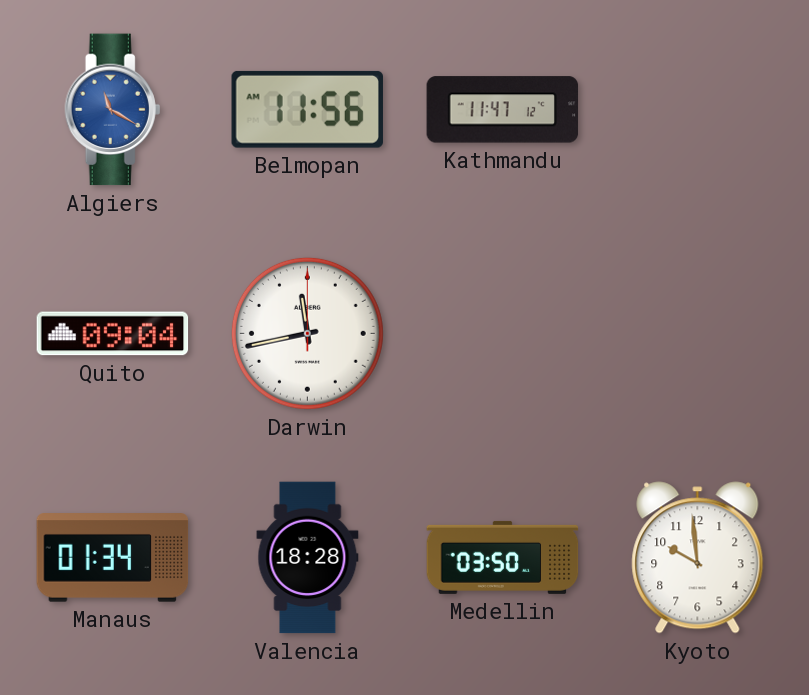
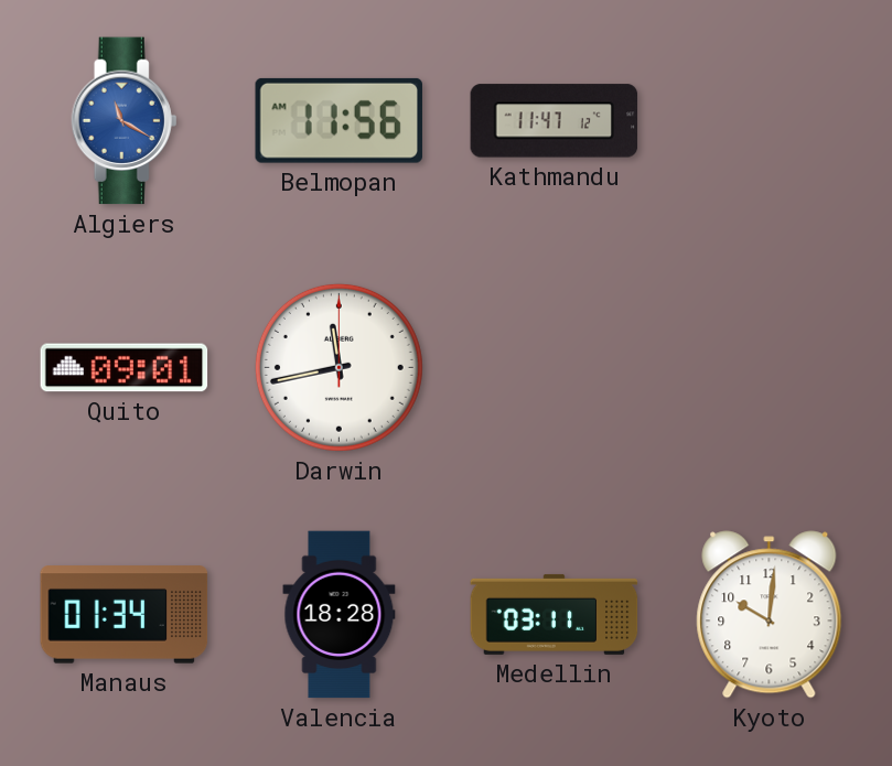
Quito: 09:04 -> 09:01
Medellin: 03:50 -> 03:11
Kyoto: 9:59 -> 10:01
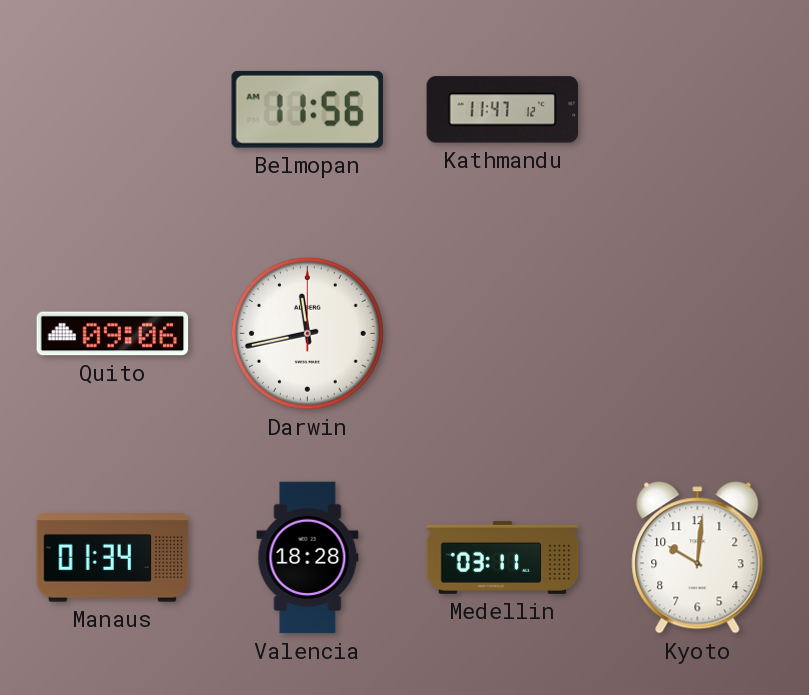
Algiers: 11:20 -> none
Quito: 09:01 -> 09:06
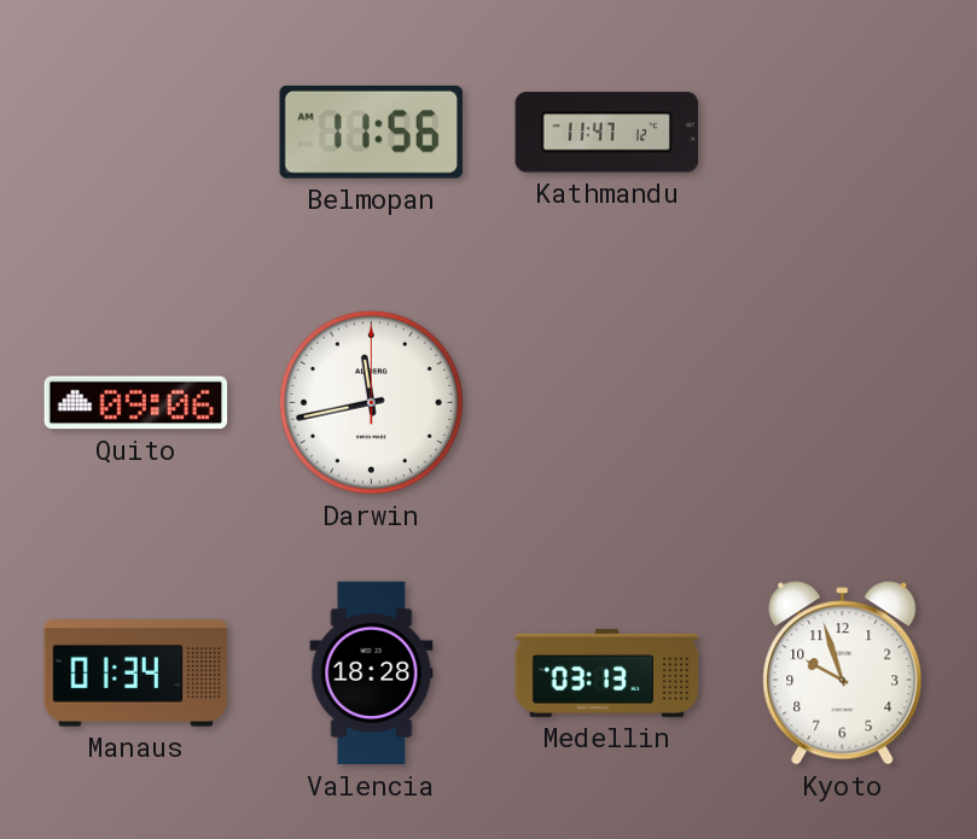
Medellin: 03:11 -> 03:13
Kyoto: 10:01 -> 9:57
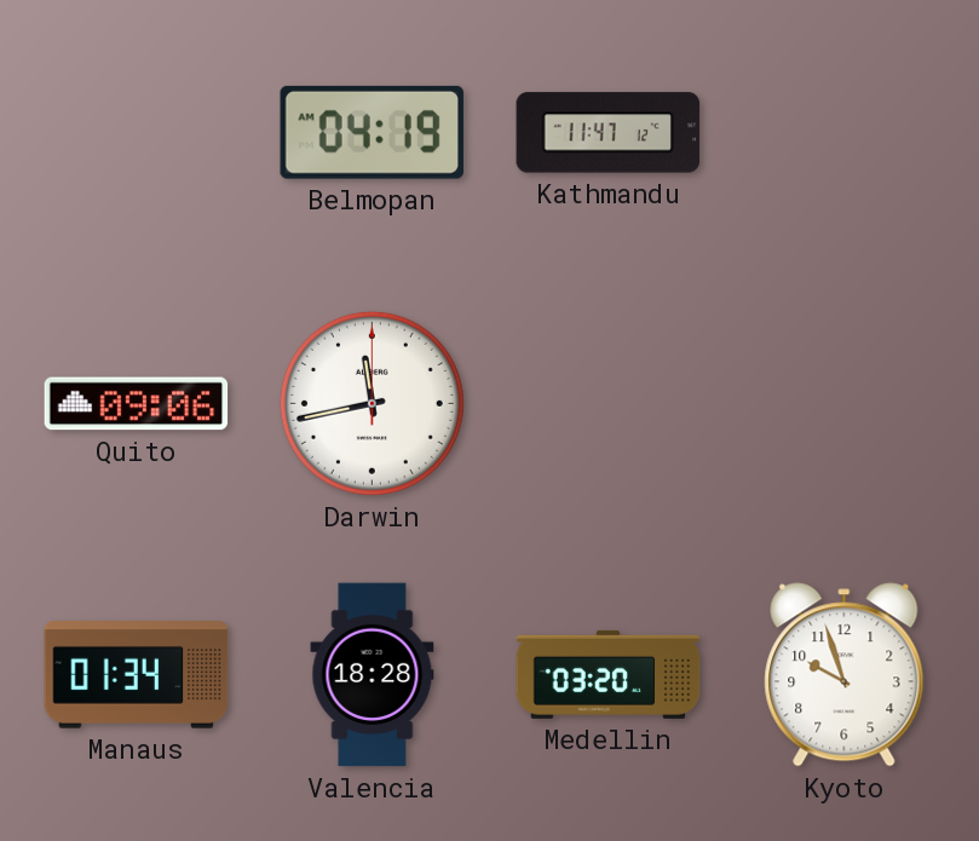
Belmopan: 11:56 -> 04:19
Medellin: 03:13 -> 03:20
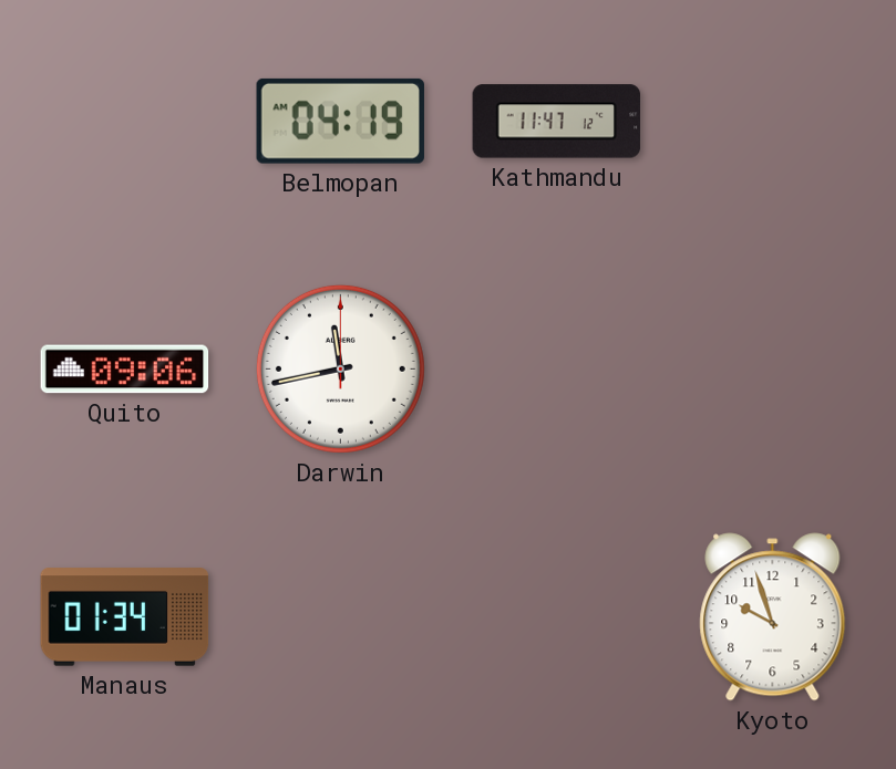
Valencia: 18:28 -> none
Medellin: 03:20 -> none
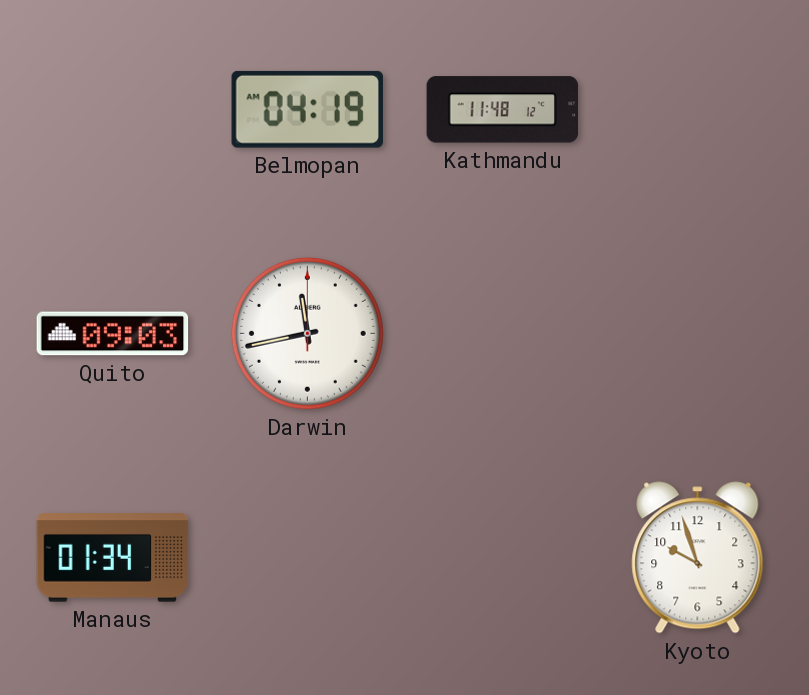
Kathmandu: 11:47 -> 11:48
Quito: 09:06 -> 09:03
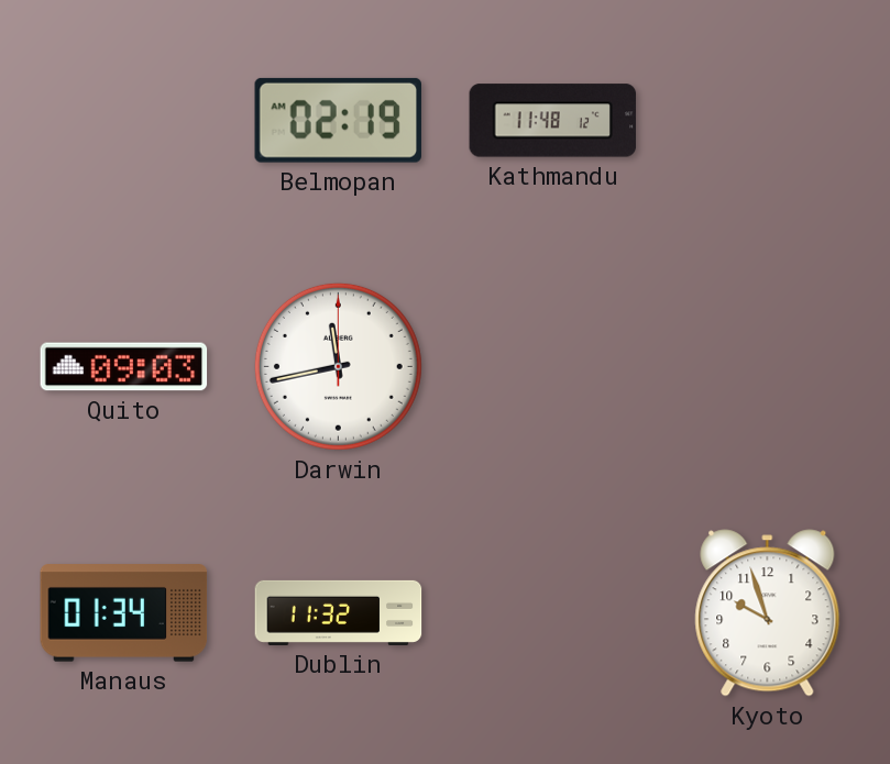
Belmopan: 04:19 -> 02:19
Dublin: none -> 11:32
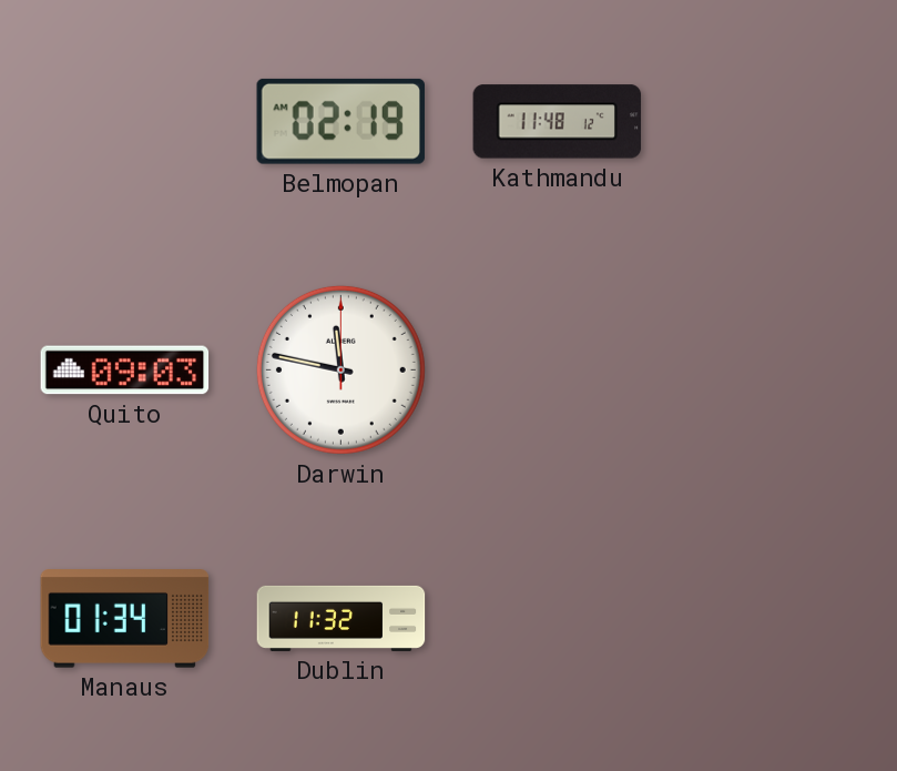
Darwin: 11:43 -> 11:47
Kyoto: 9:57 -> none
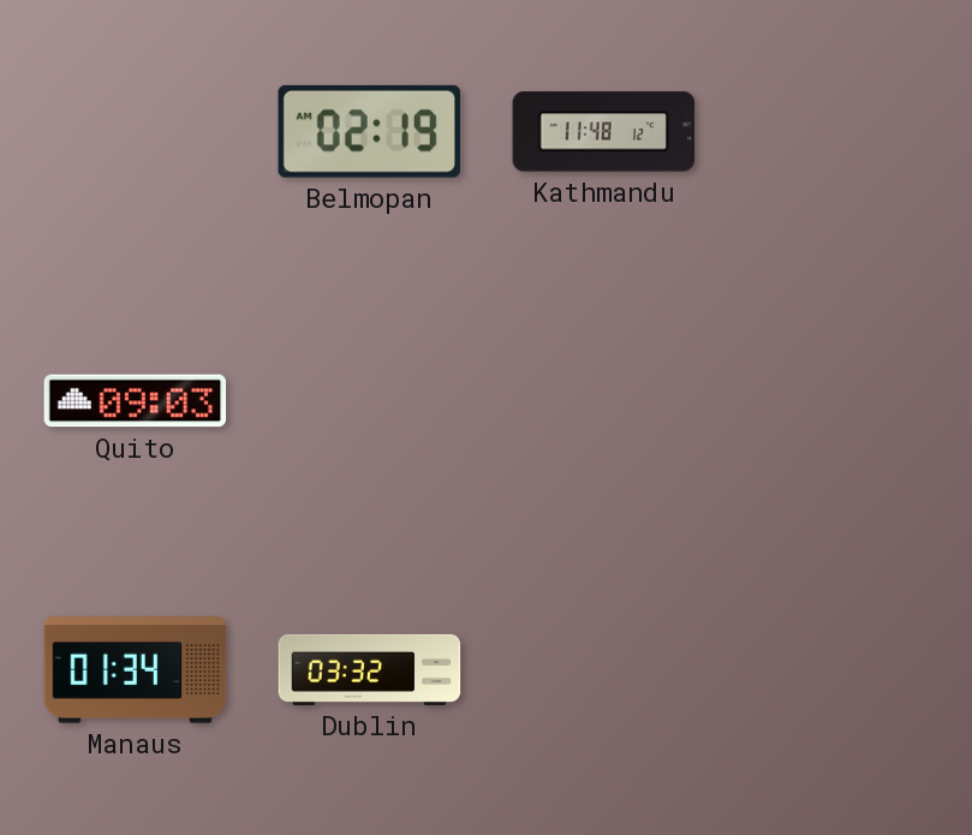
Darwin: 11:47 -> none
Dublin: 11:32 -> 03:32
